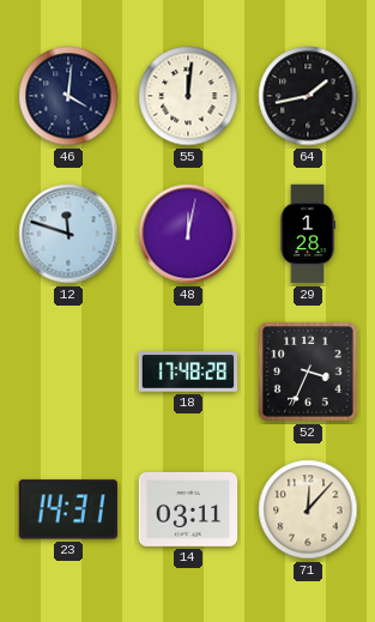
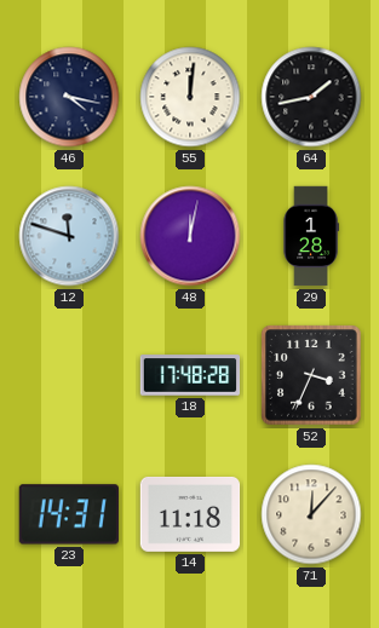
46: 4:01 -> 4:17
14: 03:11 -> 11:18
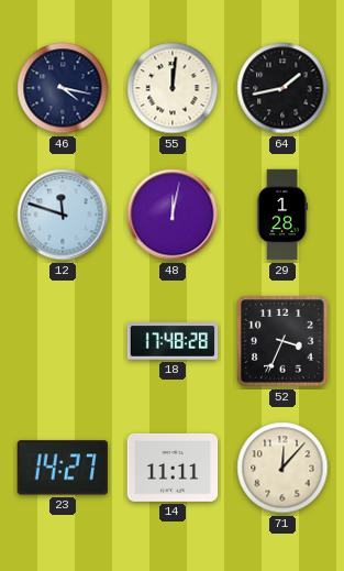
23: 14:31 -> 14:27
14: 11:18 -> 11:11
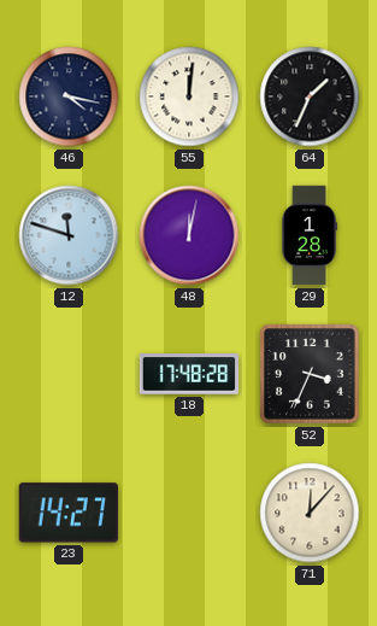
64: 1:43 -> 1:34
14: 11:11 -> none
